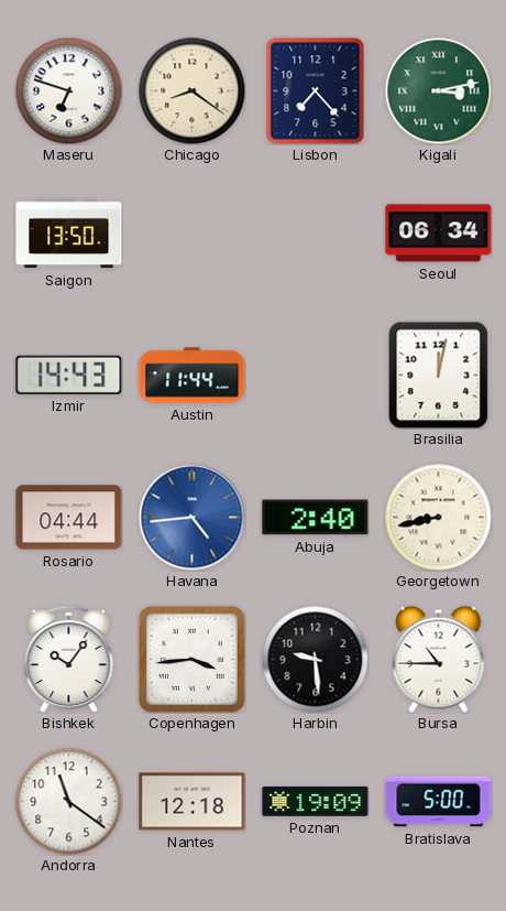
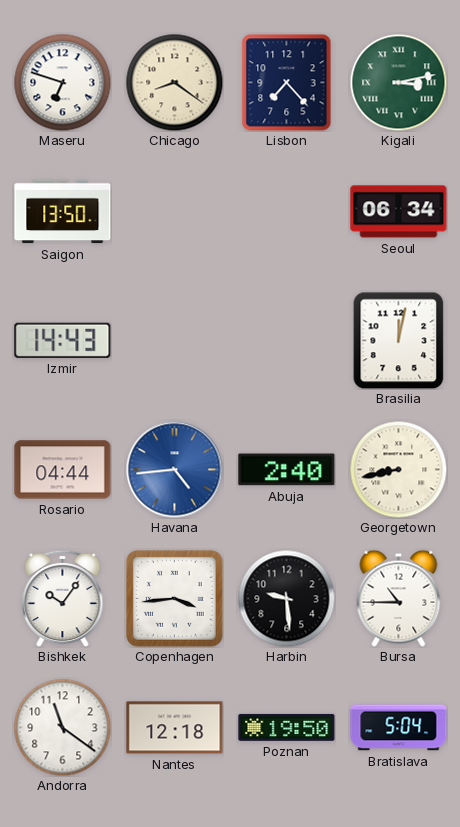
Austin: 11:44 -> none
Poznan: 19:09 -> 19:50
Bratislava: 5:00 -> 5:04
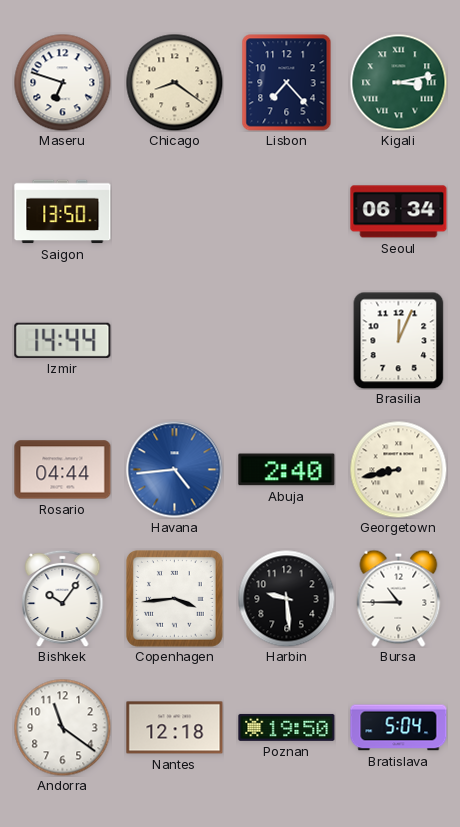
Izmir: 14:43 -> 14:44
Brasilia: 12:02 -> 12:04
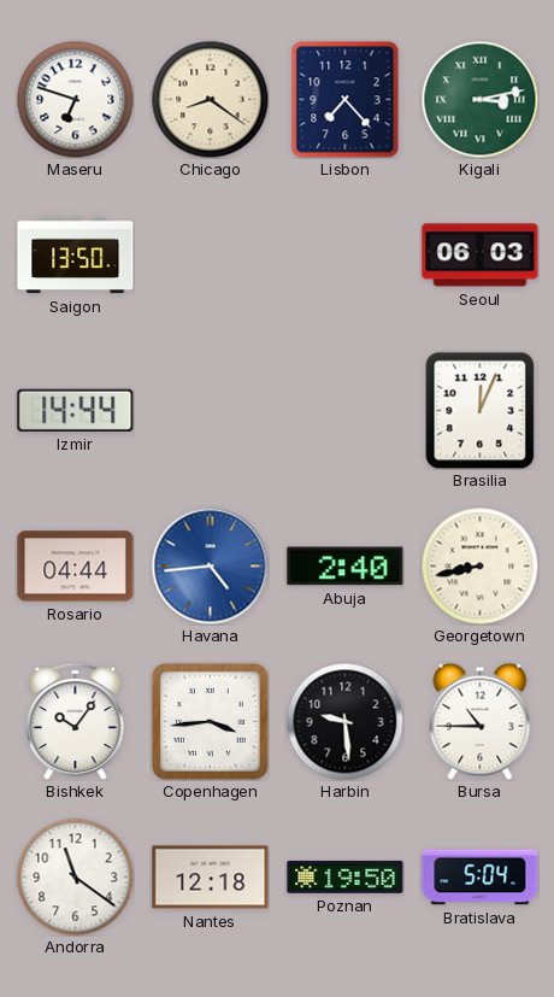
Seoul: 06:34 -> 06:03
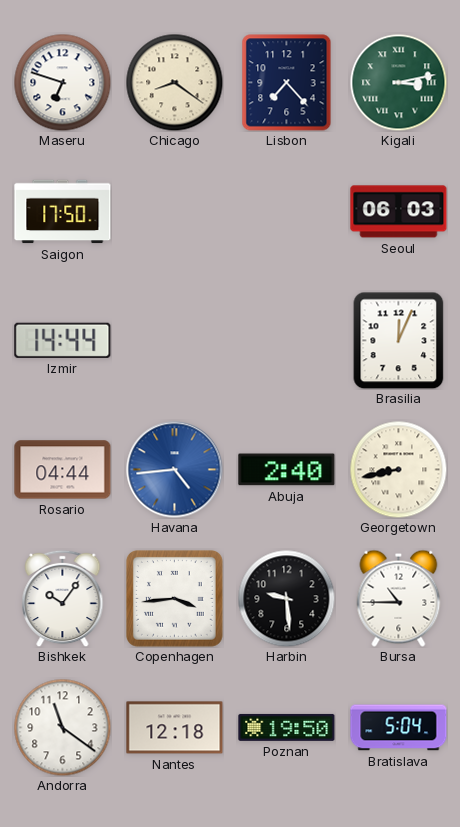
Saigon: 13:50 -> 17:50
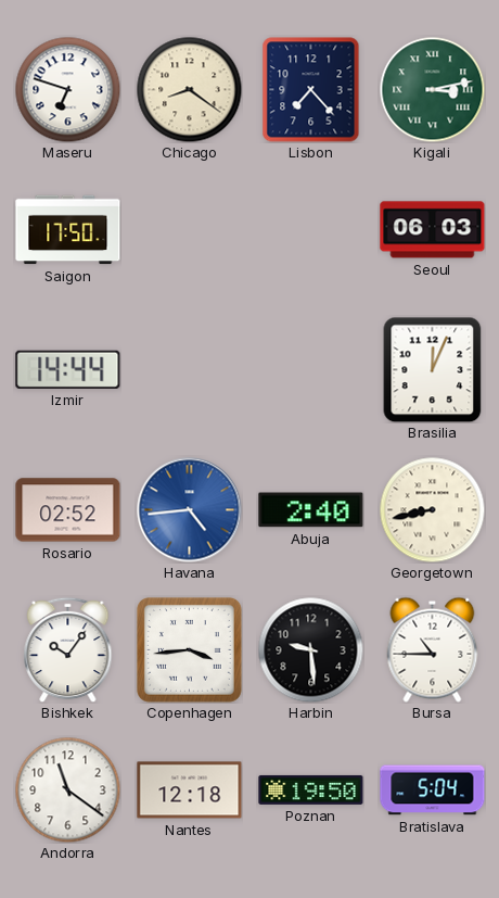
Rosario: 04:44 -> 02:52
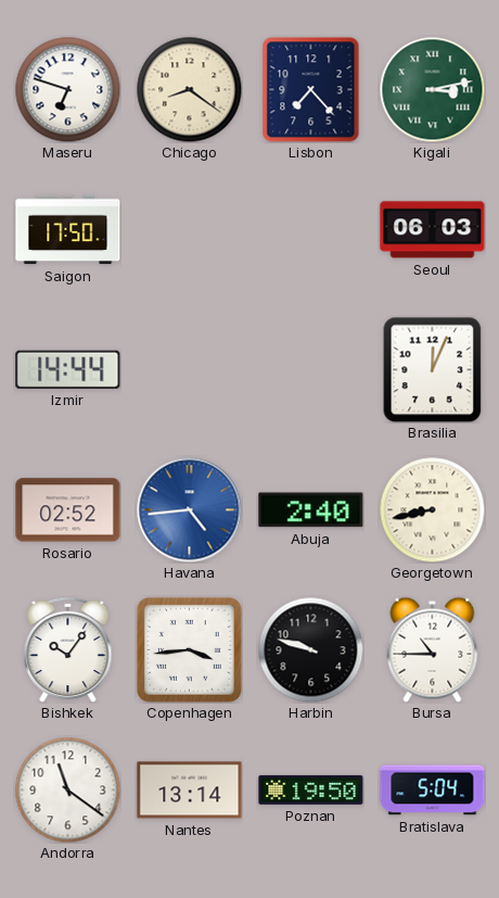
Harbin: 9:29 -> 9:48
Nantes: 12:18 -> 13:14
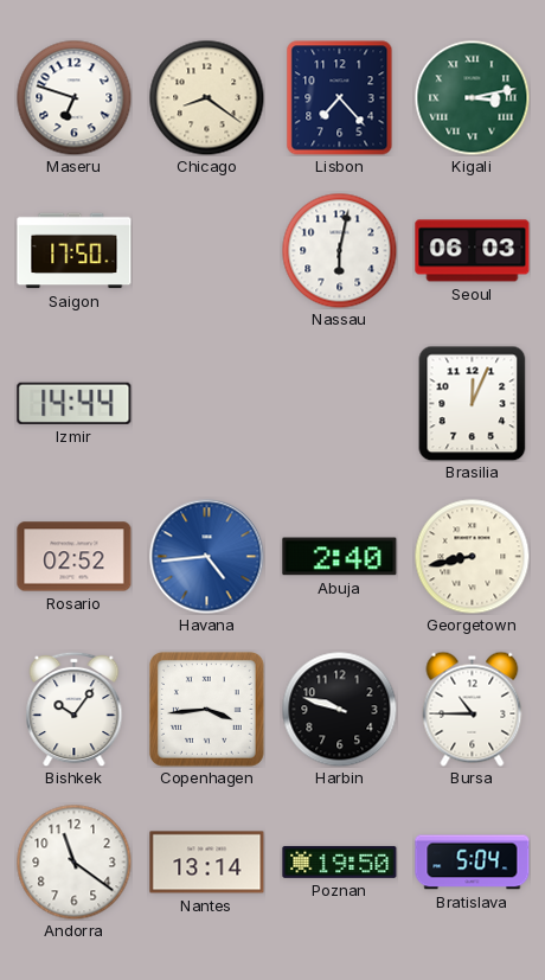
Nassau: none -> 6:02
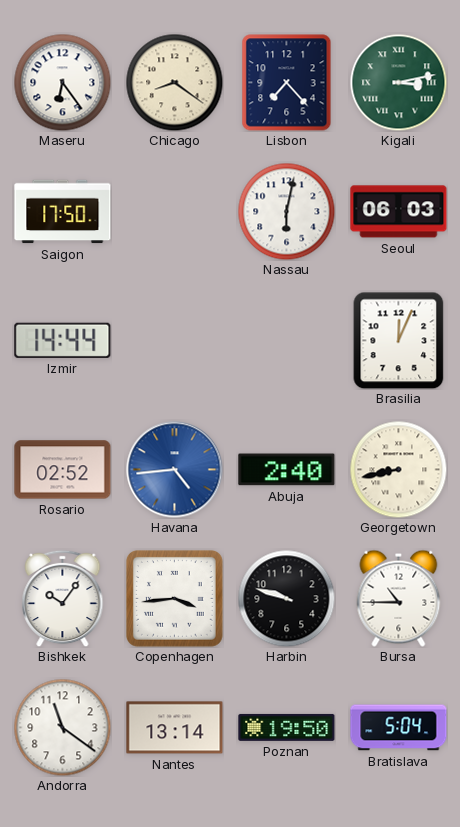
Maseru: 6:48 -> 6:24
